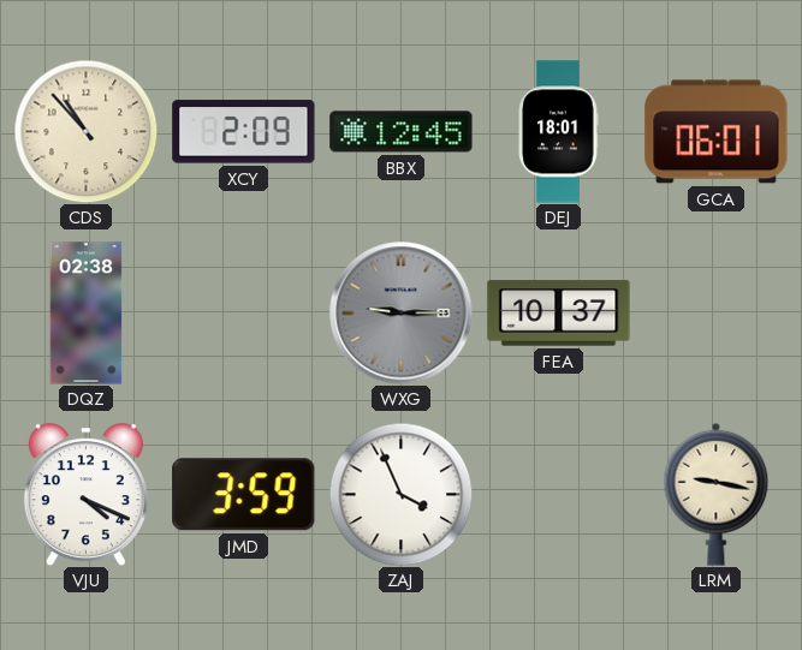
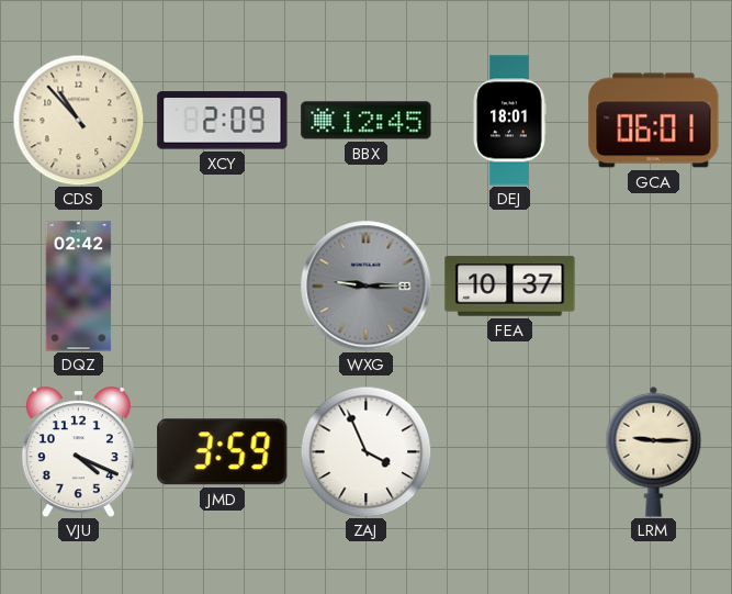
DQZ: 02:38 -> 02:42
LRM: 9:17 -> 9:15
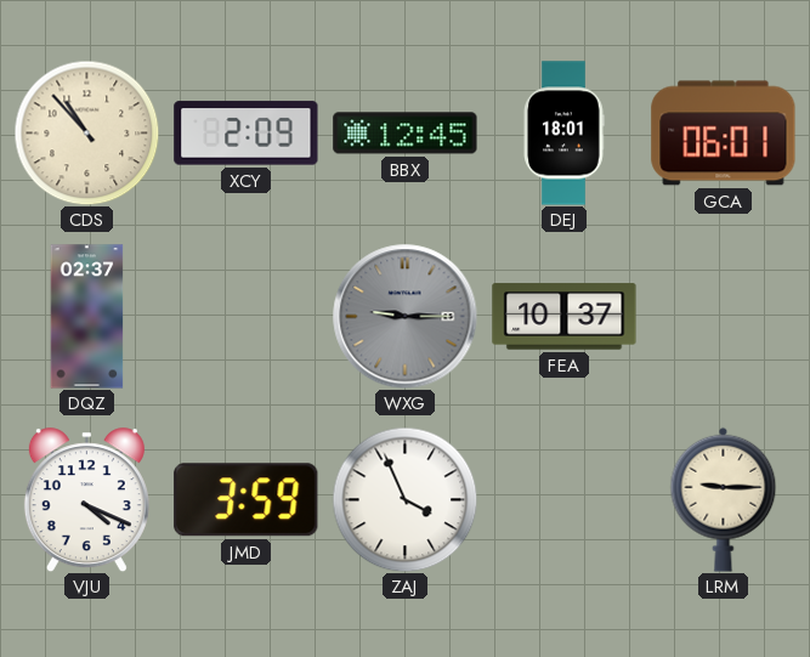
DQZ: 02:42 -> 02:37
